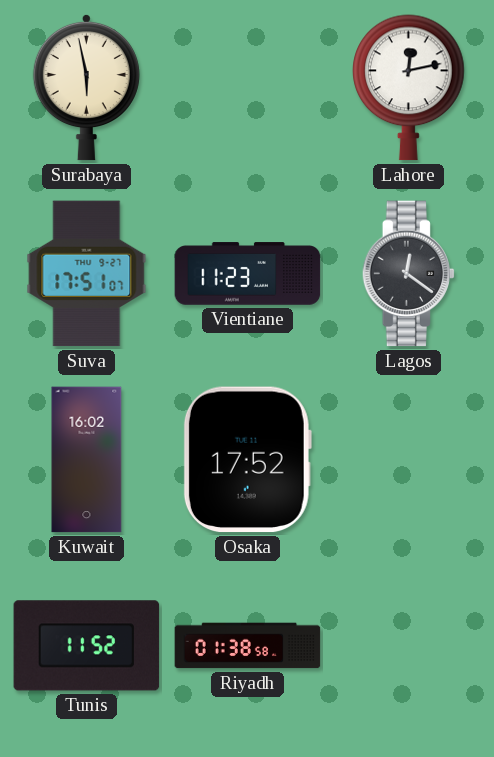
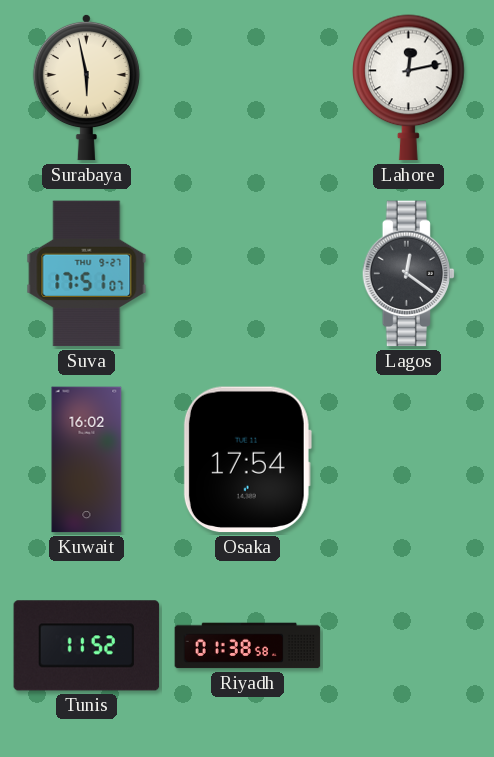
Vientiane: 11:23 -> none
Osaka: 17:52 -> 17:54
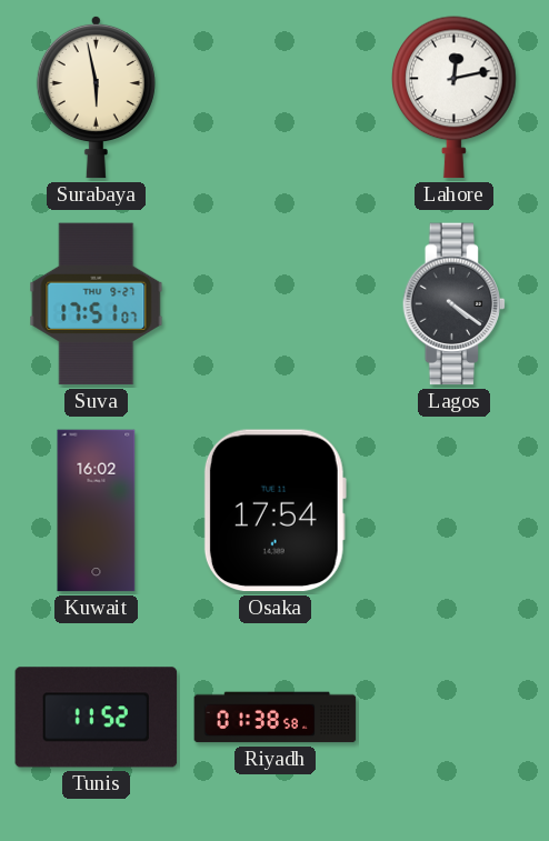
Lagos: 12:21 -> 4:21
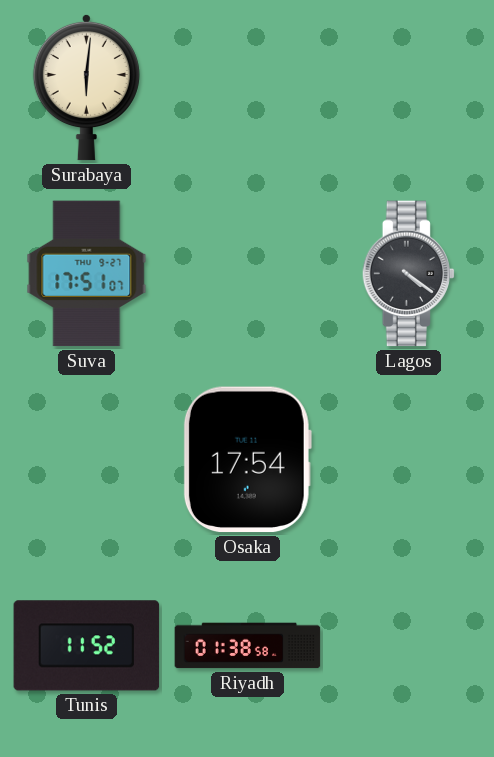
Surabaya: 5:58 -> 6:01
Lahore: 12:13 -> none
Kuwait: 16:02 -> none
